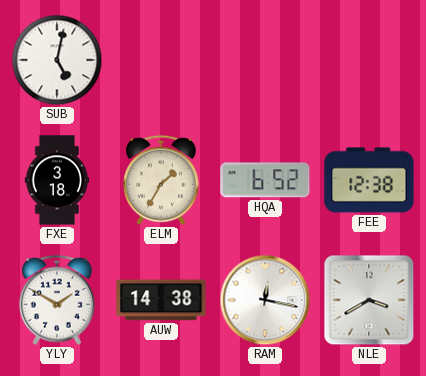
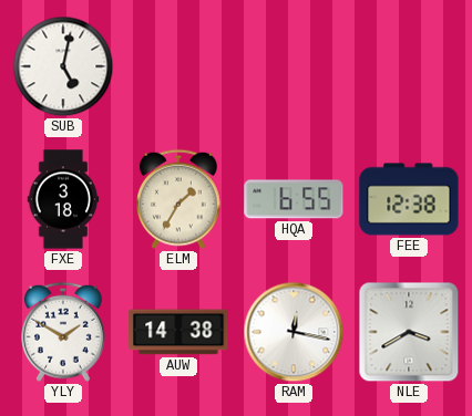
HQA: 6:52 -> 6:55
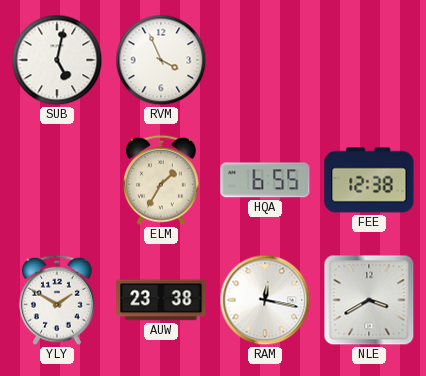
RVM: none -> 3:56
FXE: 3:18 -> none
AUW: 14:38 -> 23:38
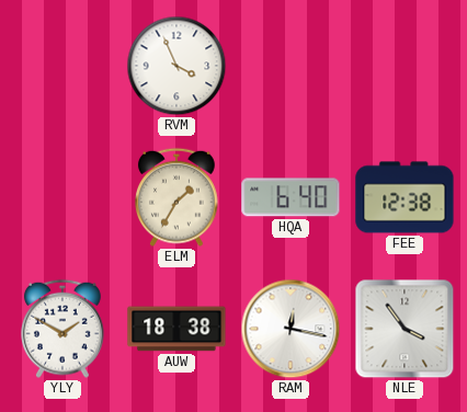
SUB: 5:02 -> none
HQA: 6:55 -> 6:40
AUW: 23:38 -> 18:38
NLE: 3:40 -> 3:54
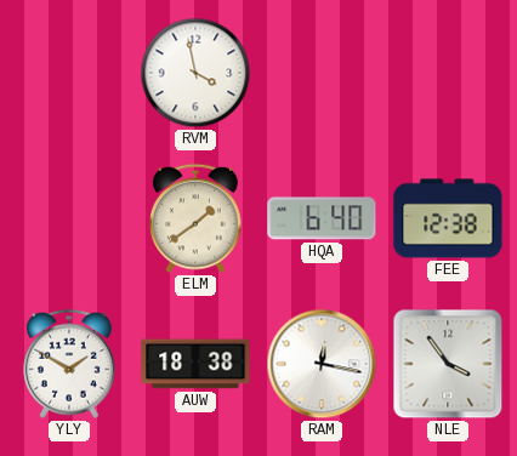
RVM: 3:56 -> 3:58
ELM: 1:35 -> 1:39
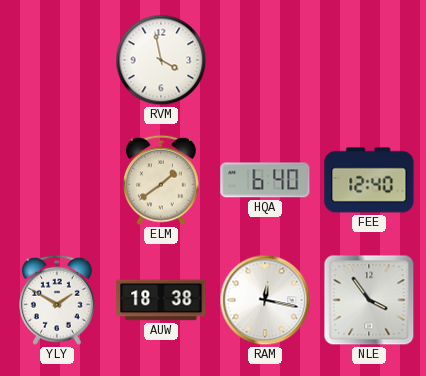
FEE: 12:38 -> 12:40
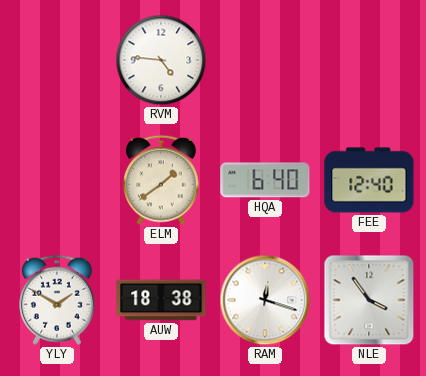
RVM: 3:58 -> 4:46
RAM: 12:17 -> 12:18
